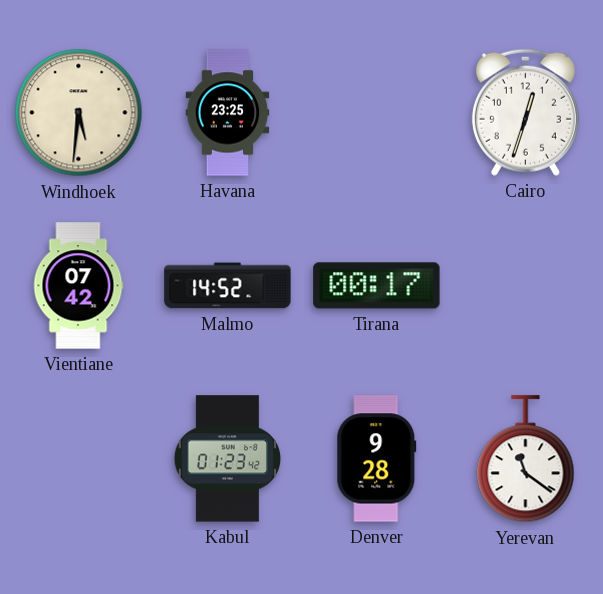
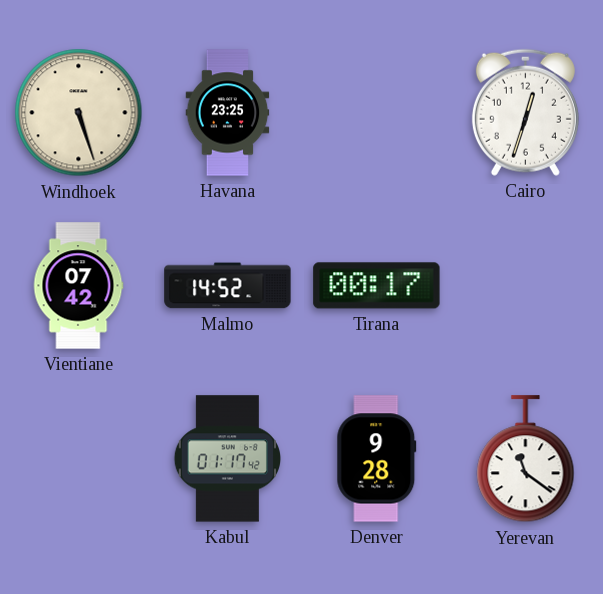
Windhoek: 5:31 -> 5:27
Kabul: 01:23 -> 01:17
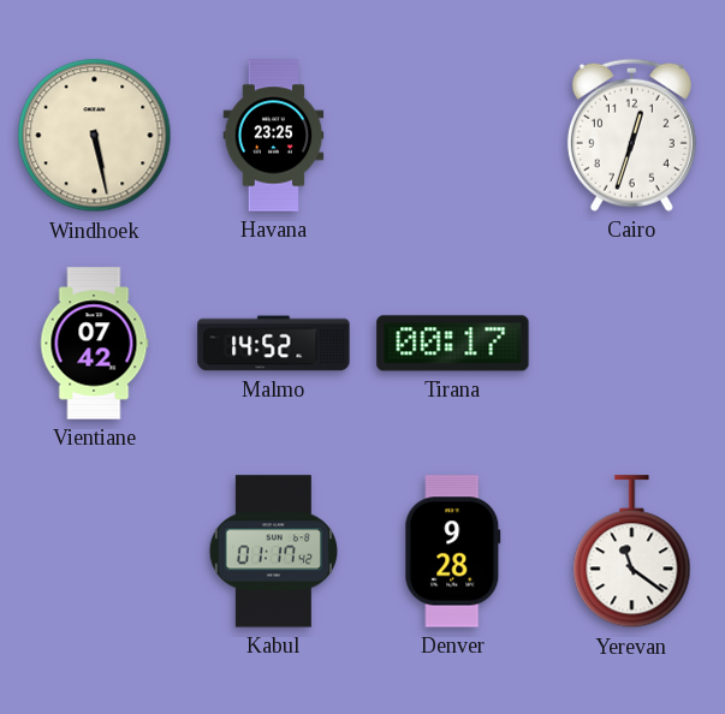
Windhoek: 5:27 -> 5:28
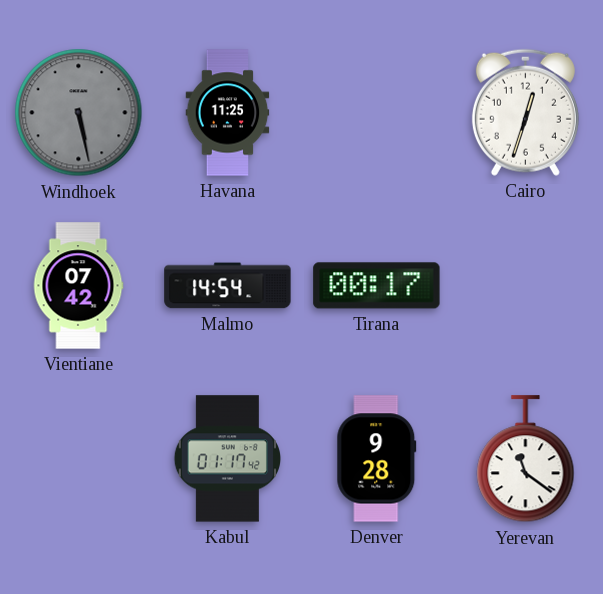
Windhoek dial: cream -> grey
Havana: 23:25 -> 11:25
Malmo: 14:52 -> 14:54
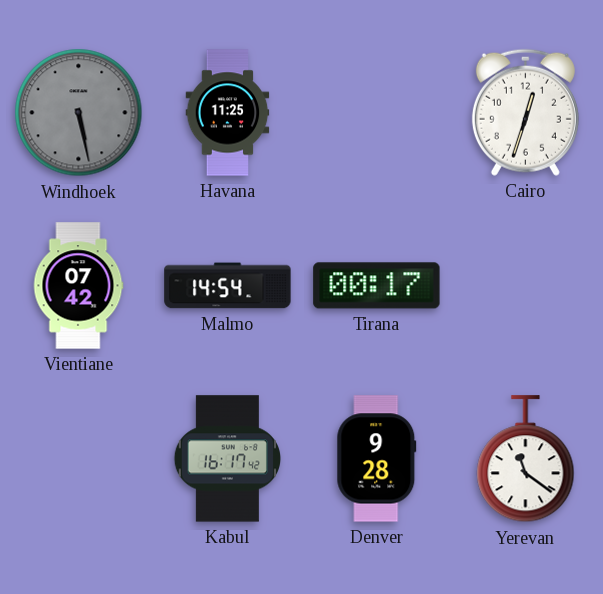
Kabul: 01:17 -> 16:17
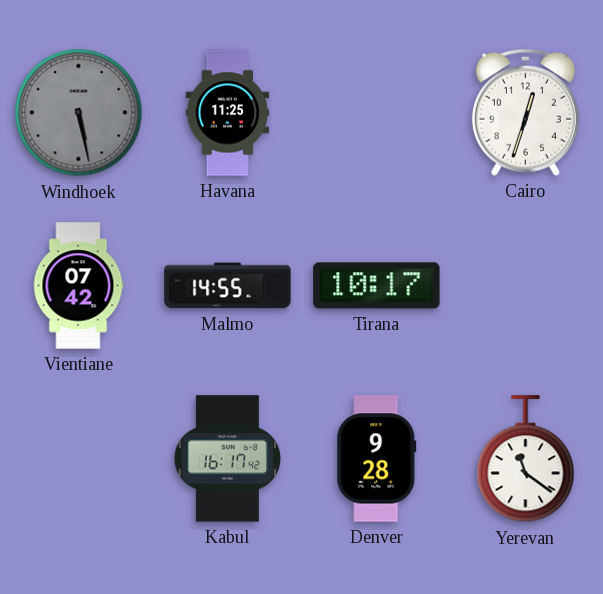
Malmo: 14:54 -> 14:55
Tirana: 00:17 -> 10:17
